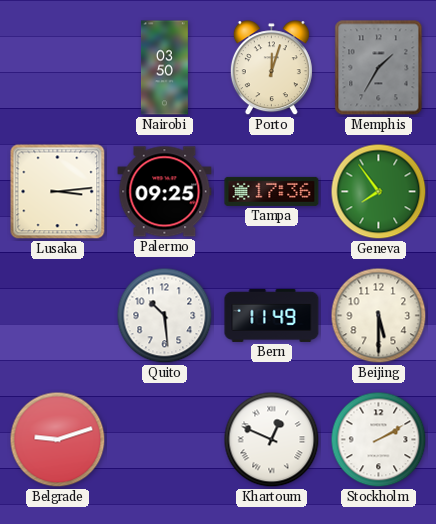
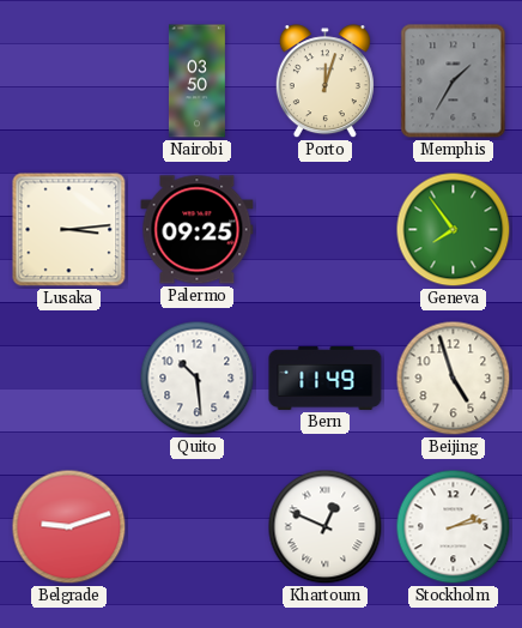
Tampa: 17:36 -> none
Beijing: 5:30 -> 4:57
Stockholm: 2:10 -> 2:13
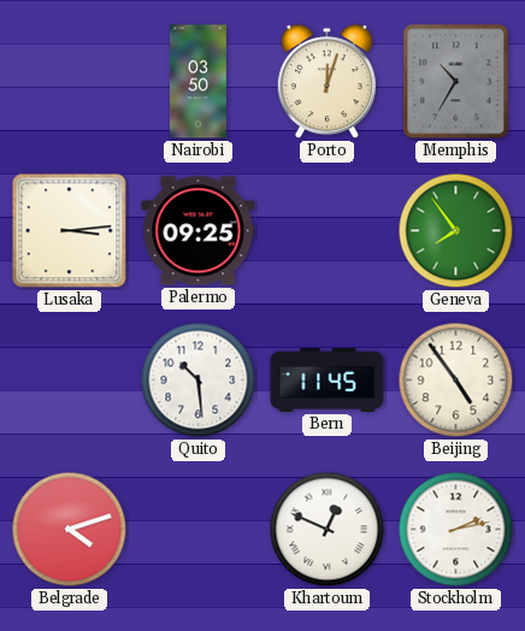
Memphis: 1:35 -> 10:35
Bern: 11:49 -> 11:45
Beijing: 4:57 -> 4:54
Belgrade: 9:12 -> 4:12
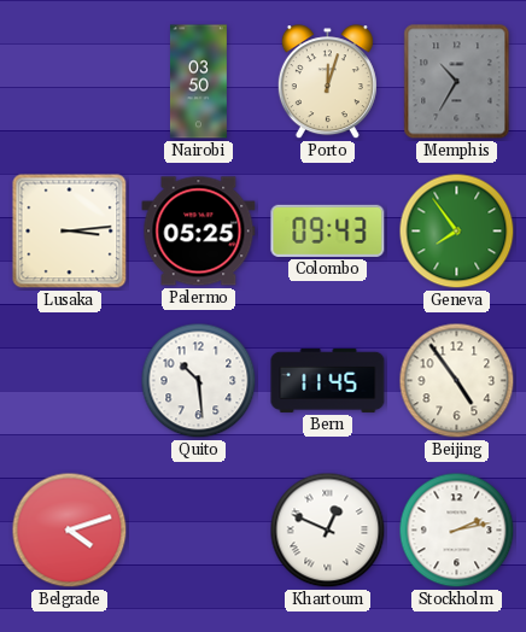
Palermo: 09:25 -> 05:25
Colombo: none -> 09:43
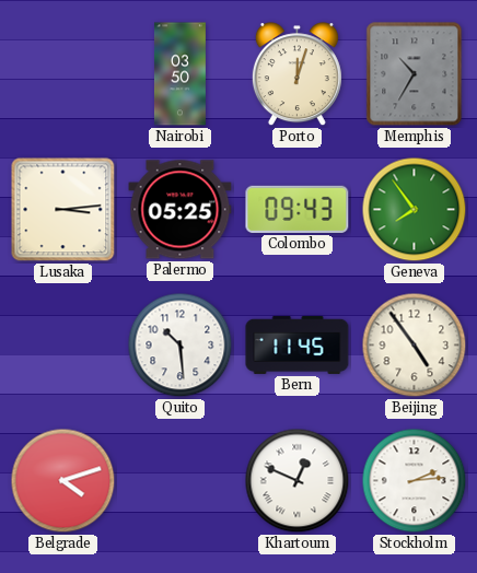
Stockholm: 2:13 -> 2:14
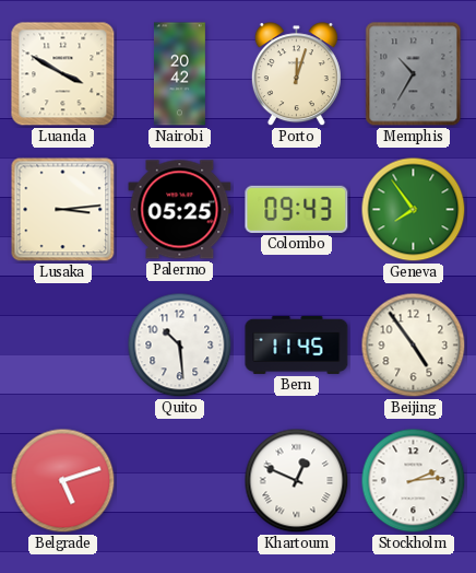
Luanda: none -> 3:50
Nairobi: 03:50 -> 20:42
Belgrade: 4:12 -> 5:12
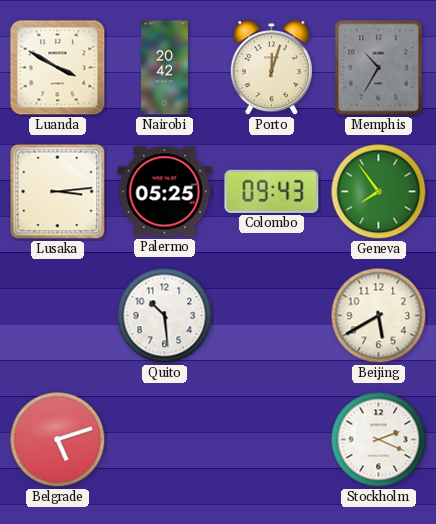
Bern: 11:45 -> none
Beijing: 4:54 -> 5:40
Khartoum: 12:49 -> none
Stockholm: 2:14 -> 2:19
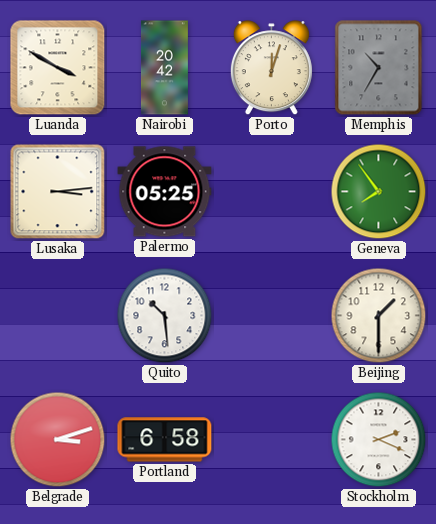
Colombo: 09:43 -> none
Beijing: 5:40 -> 1:30
Belgrade: 5:12 -> 3:12
Portland: none -> 6:58
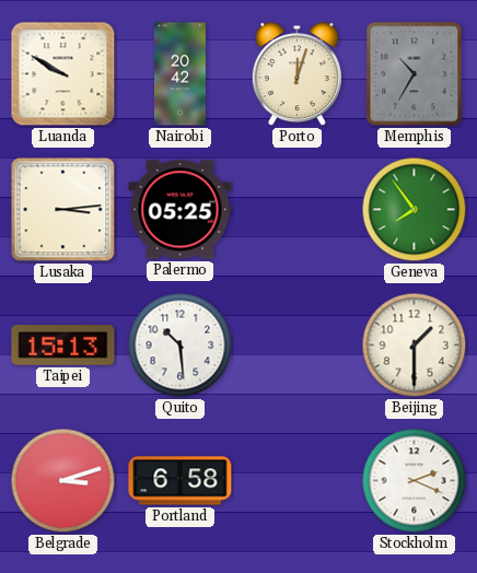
Luanda: 3:50 -> 9:50
Taipei: none -> 15:13
